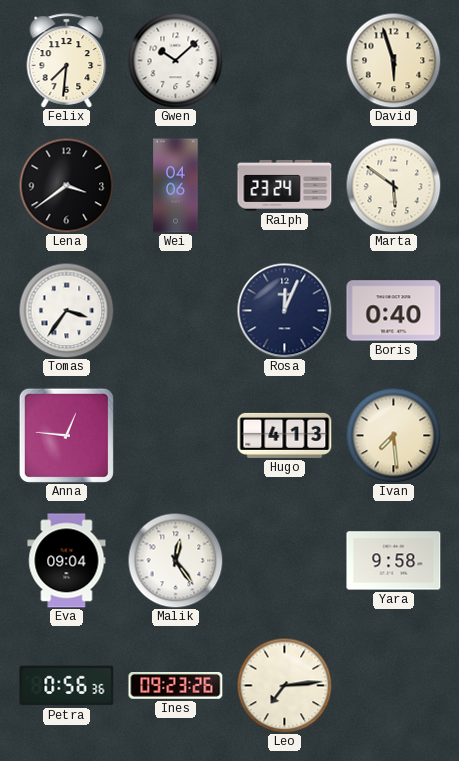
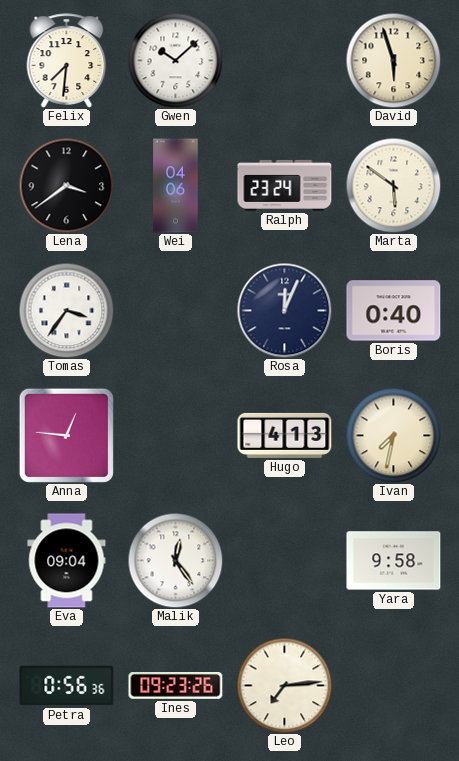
Ivan: 7:29 -> 7:32
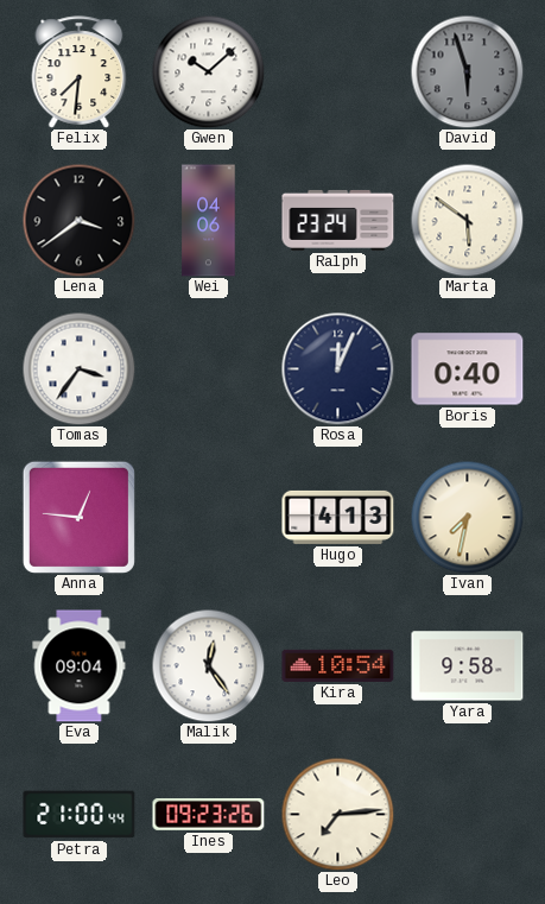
David dial: cream -> grey
Kira: none -> 10:54
Petra: 0:56 -> 21:00
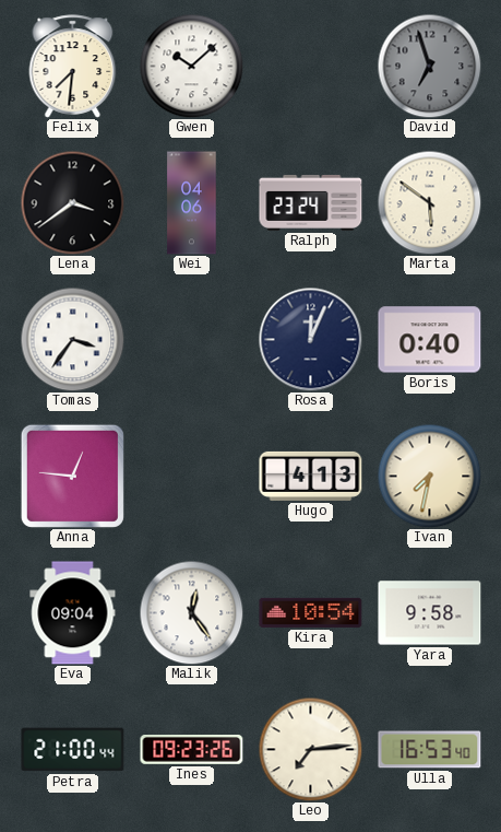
David: 5:57 -> 6:57
Ulla: none -> 16:53
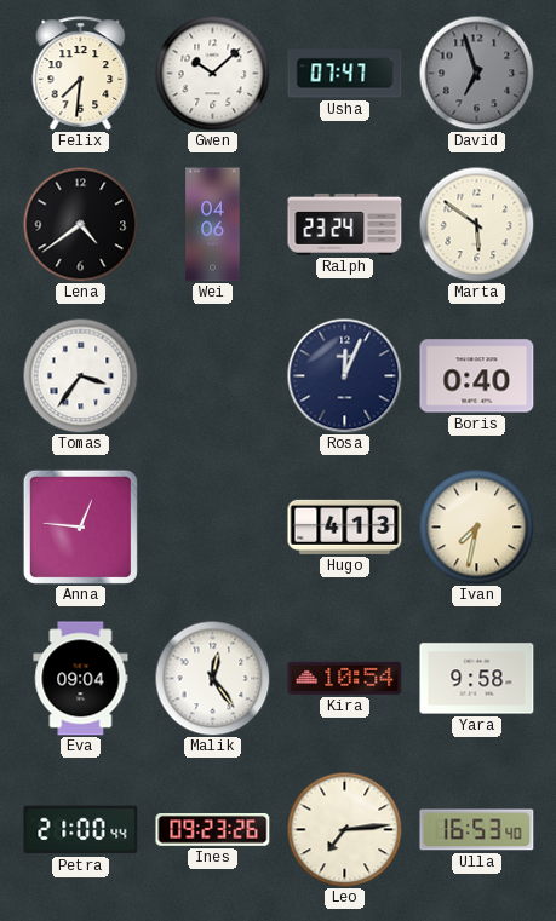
Usha: none -> 07:47
Lena: 3:39 -> 4:39
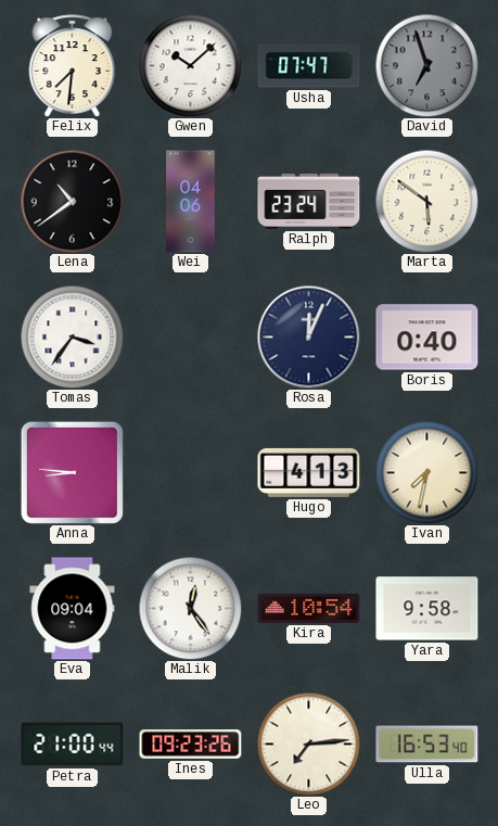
Lena: 4:39 -> 10:39
Anna: 12:46 -> 8:46
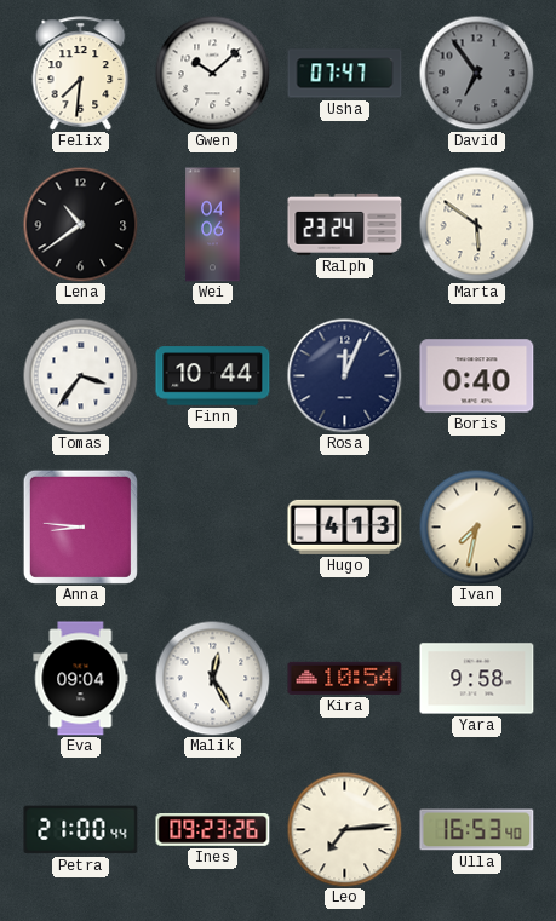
David: 6:57 -> 6:54
Finn: none -> 10:44
Malik: 12:24 -> 12:25
